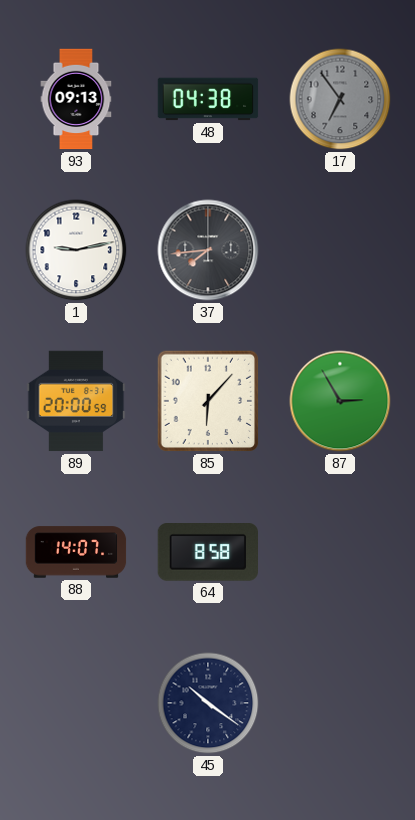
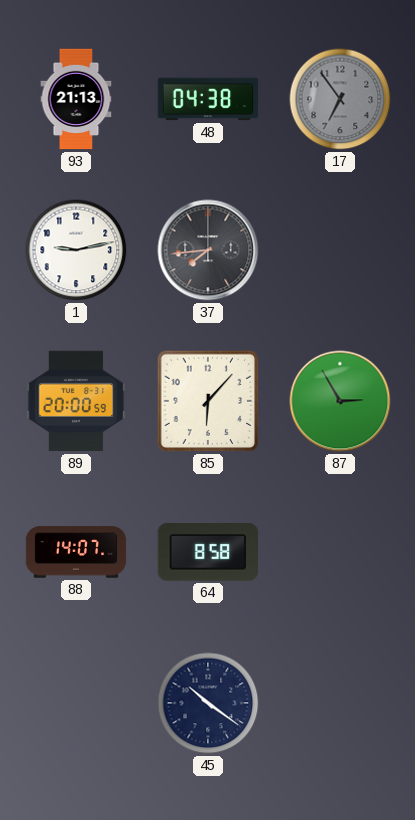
93: 09:13 -> 21:13
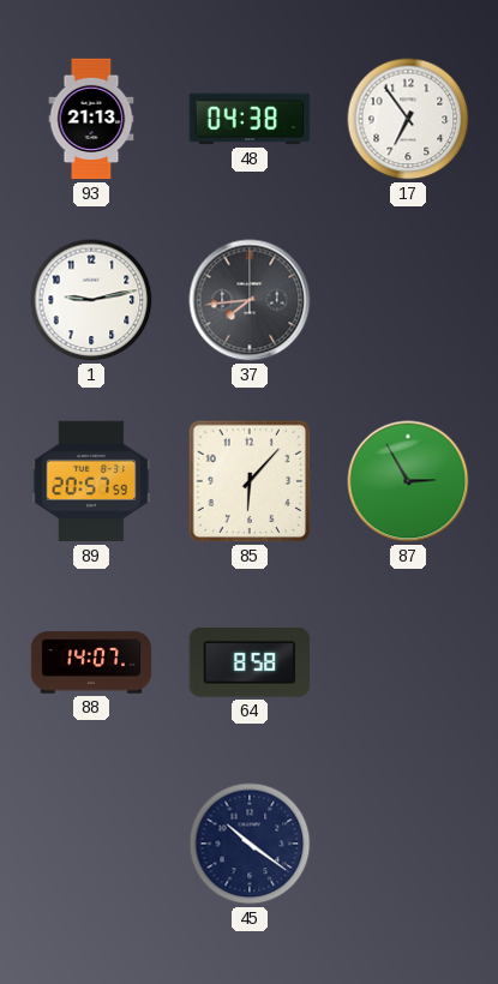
17 dial: grey -> white
89: 20:00 -> 20:57
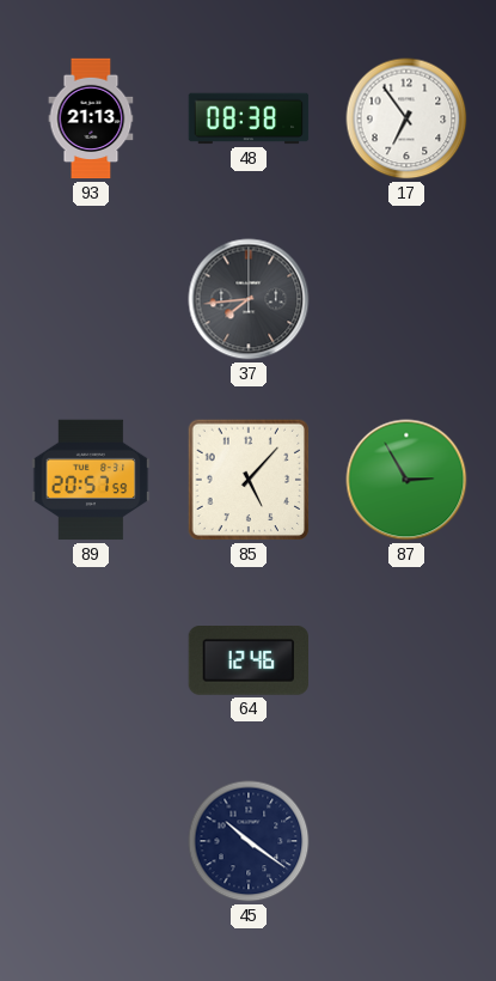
48: 04:38 -> 08:38
1: 9:13 -> none
85: 6:07 -> 5:07
88: 14:07 -> none
64: 8:58 -> 12:46
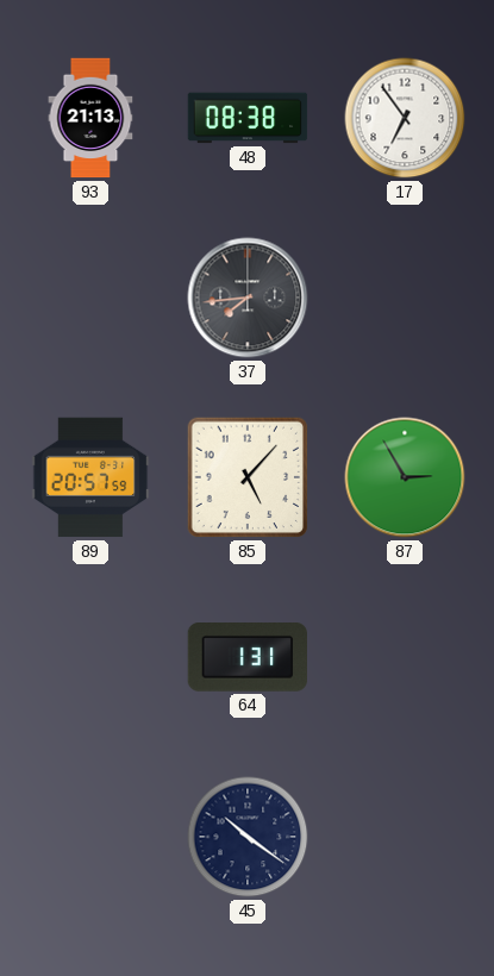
64: 12:46 -> 1:31
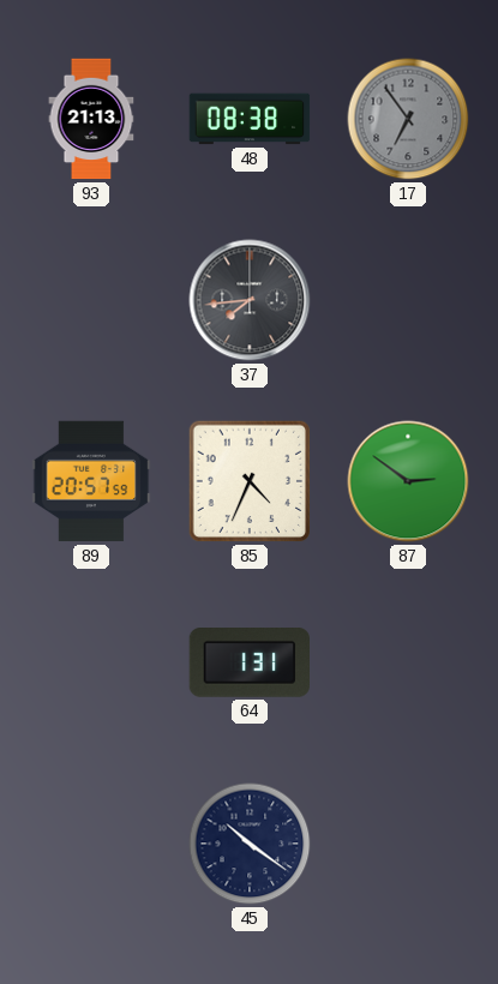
17 dial: white -> grey
85: 5:07 -> 4:34
87: 2:55 -> 2:51
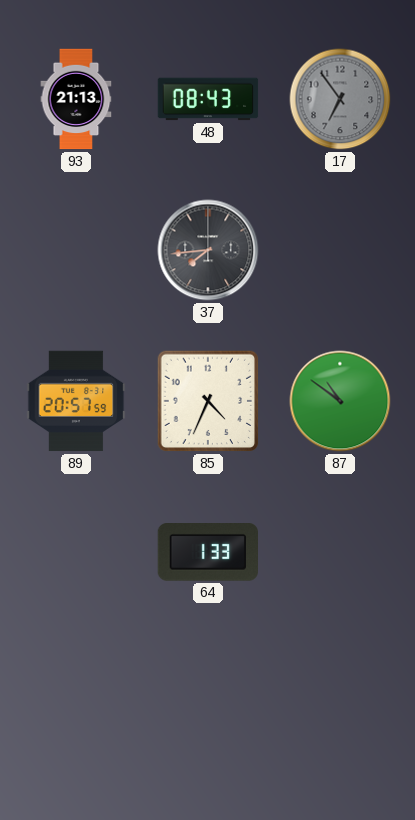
48: 08:38 -> 08:43
87: 2:51 -> 10:51
64: 1:31 -> 1:33
45: 10:21 -> none
